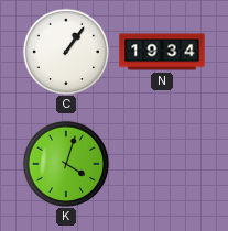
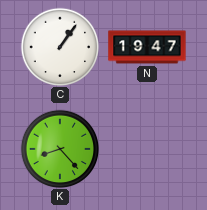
N: 19:34 -> 19:47
K: 4:03 -> 8:23
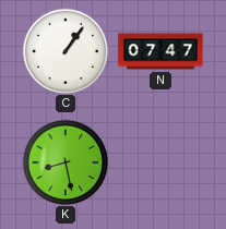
N: 19:47 -> 07:47
K: 8:23 -> 8:28
